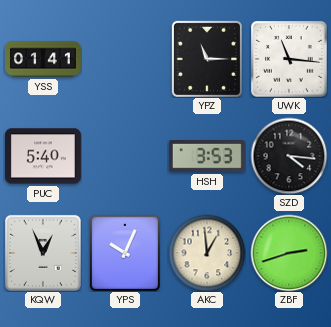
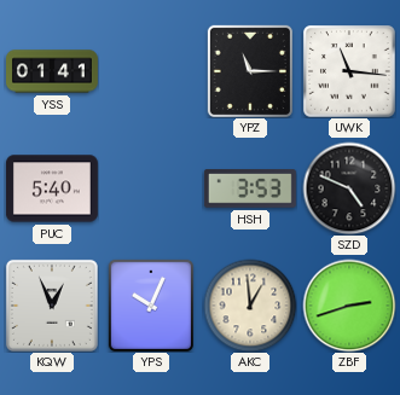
SZD: 4:16 -> 4:49
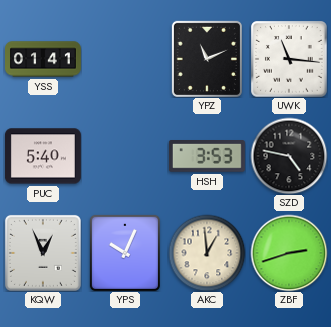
YPZ: 11:15 -> 11:11
SZD: 4:49 -> 4:47
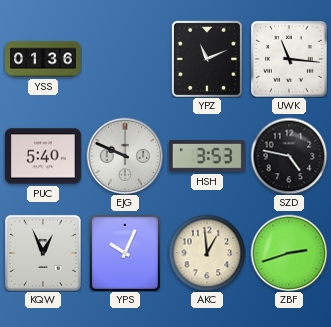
YSS: 01:41 -> 01:36
EJG: none -> 9:49
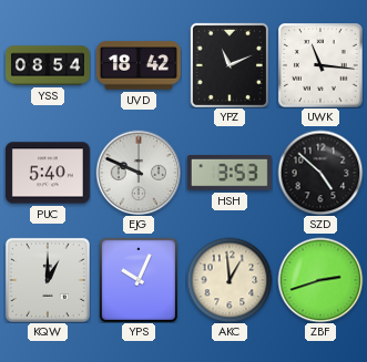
YSS: 01:36 -> 08:54
UVD: none -> 18:42
SZD: 4:47 -> 4:52
KQW: 12:56 -> 1:00
